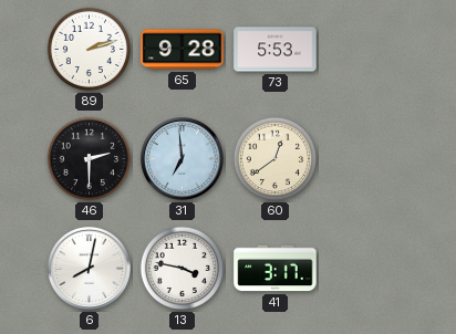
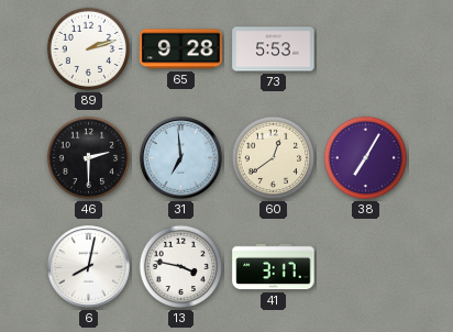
38: none -> 7:05
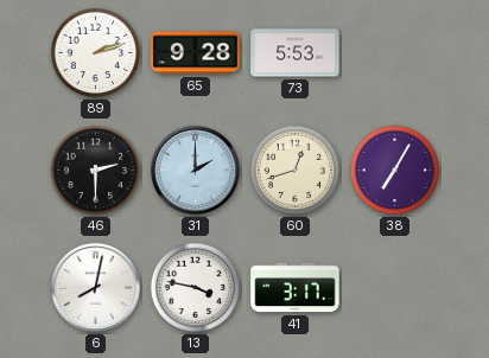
31: 6:59 -> 2:00
60: 12:39 -> 12:42
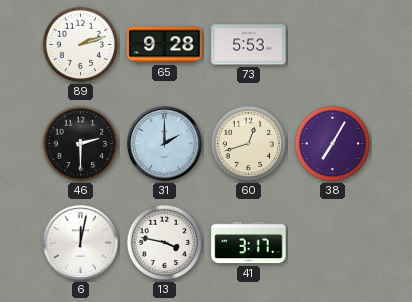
6: 8:02 -> 12:02
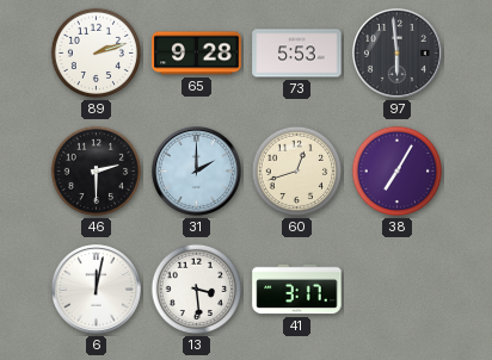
97: none -> 5:59
13: 3:47 -> 3:29
